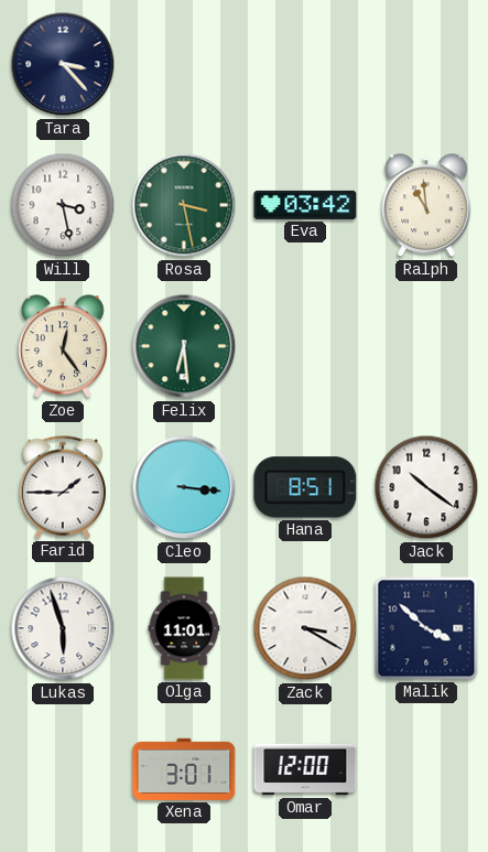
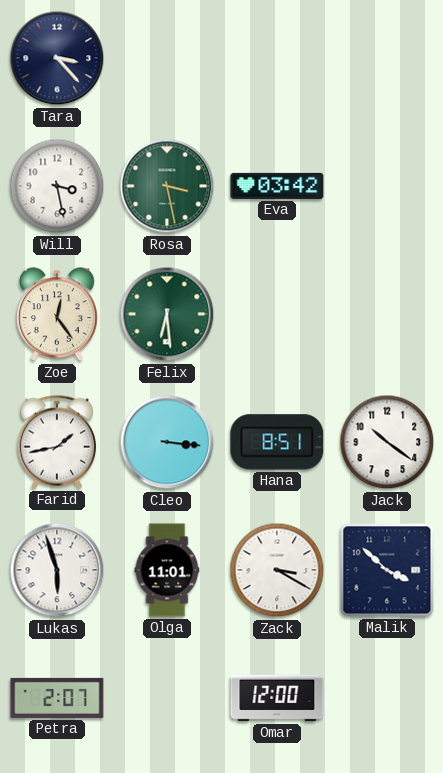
Ralph: 10:59 -> none
Farid: 1:45 -> 1:43
Petra: none -> 2:07
Xena: 3:01 -> none
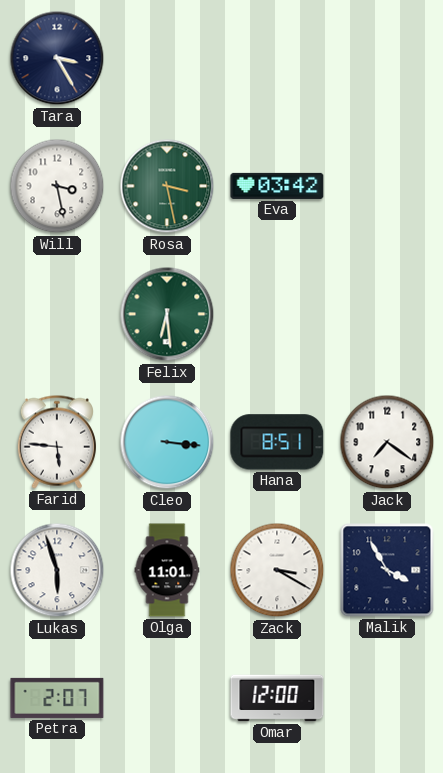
Tara: 3:23 -> 3:25
Zoe: 12:24 -> none
Farid: 1:43 -> 5:46
Jack: 10:21 -> 7:21
Malik: 3:52 -> 3:55
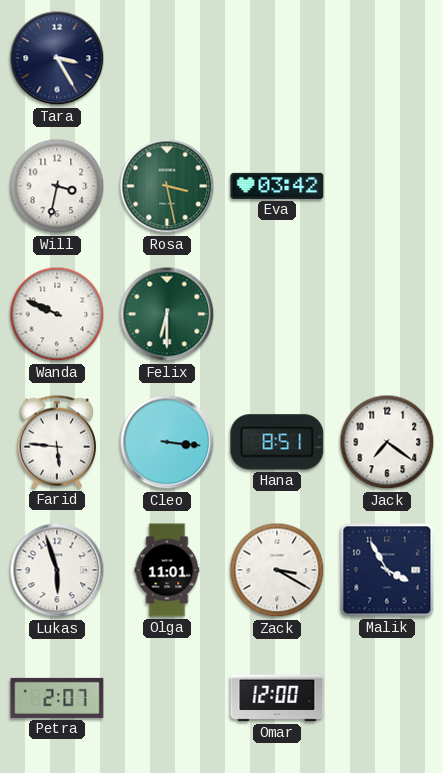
Will: 3:28 -> 3:32
Wanda: none -> 9:49
Felix: 6:29 -> 6:30
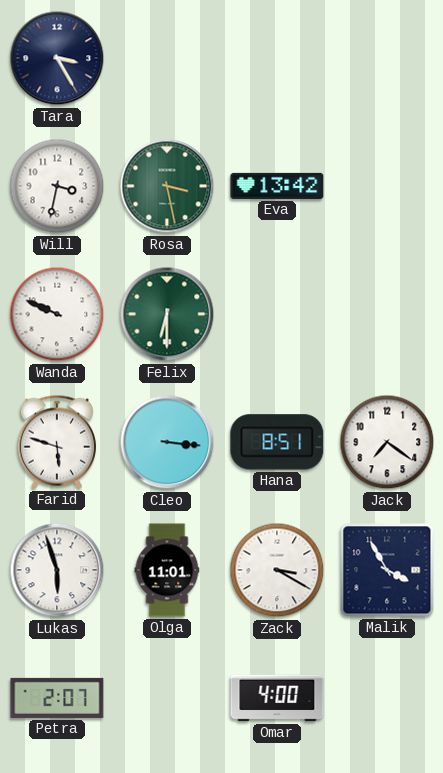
Eva: 03:42 -> 13:42
Farid: 5:46 -> 5:48
Omar: 12:00 -> 4:00
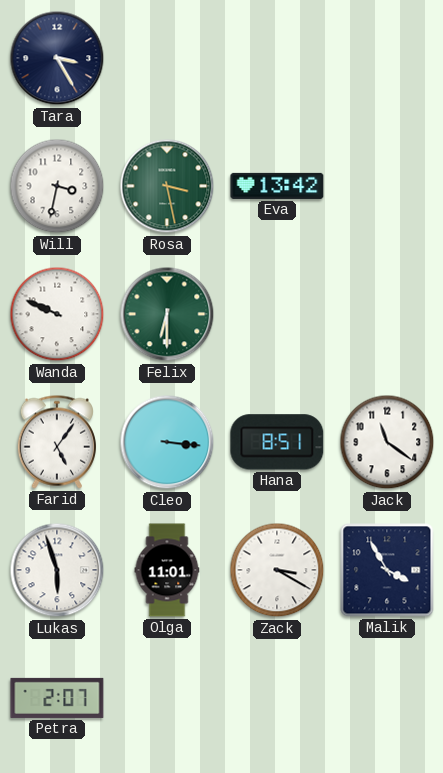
Farid: 5:48 -> 5:06
Jack: 7:21 -> 11:21
Omar: 4:00 -> none
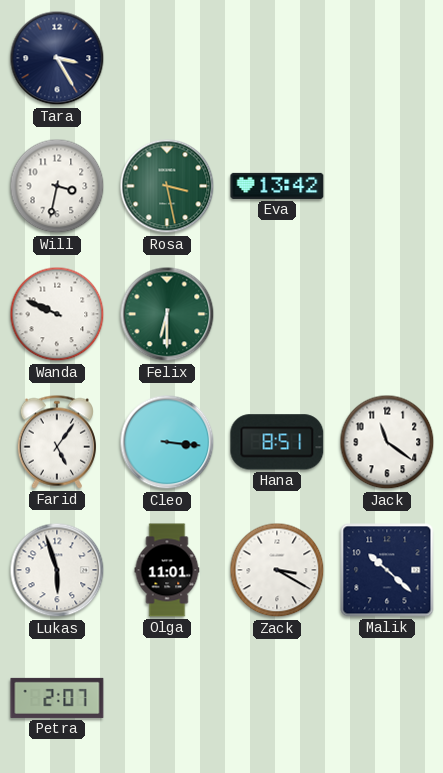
Malik: 3:55 -> 10:22
